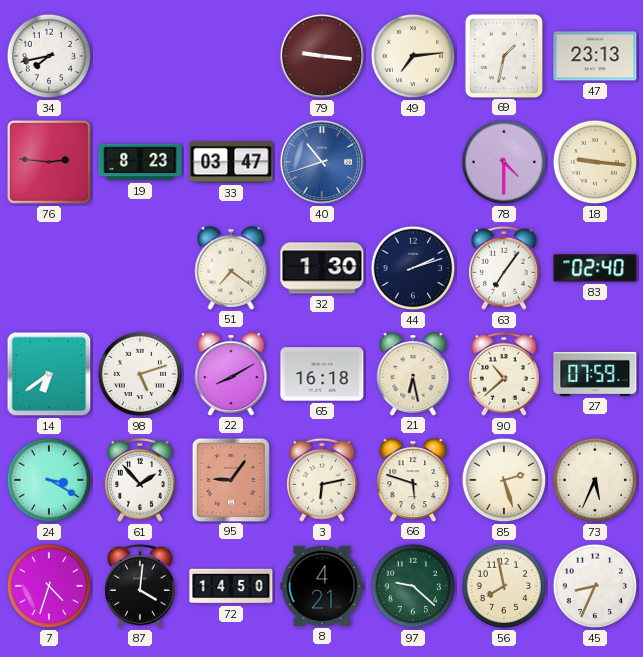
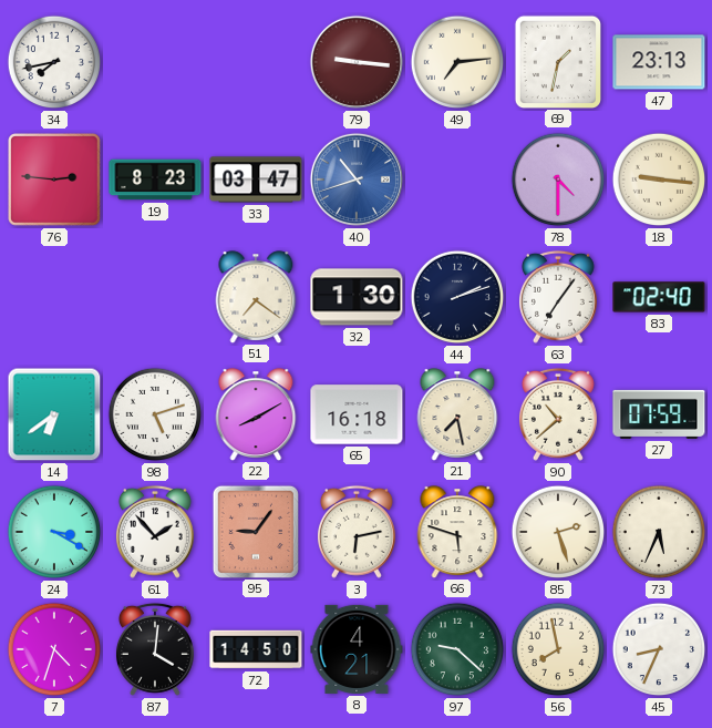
21: 6:28 -> 7:28
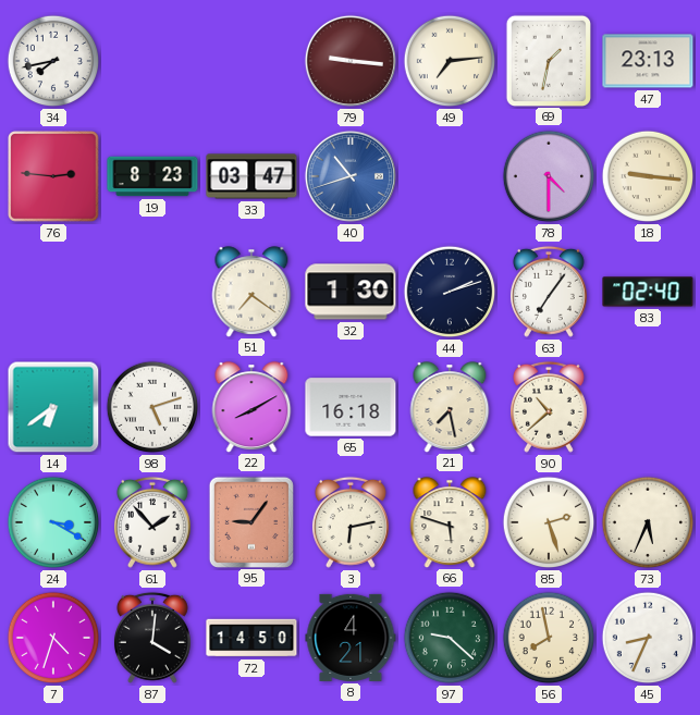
27: 07:59 -> none
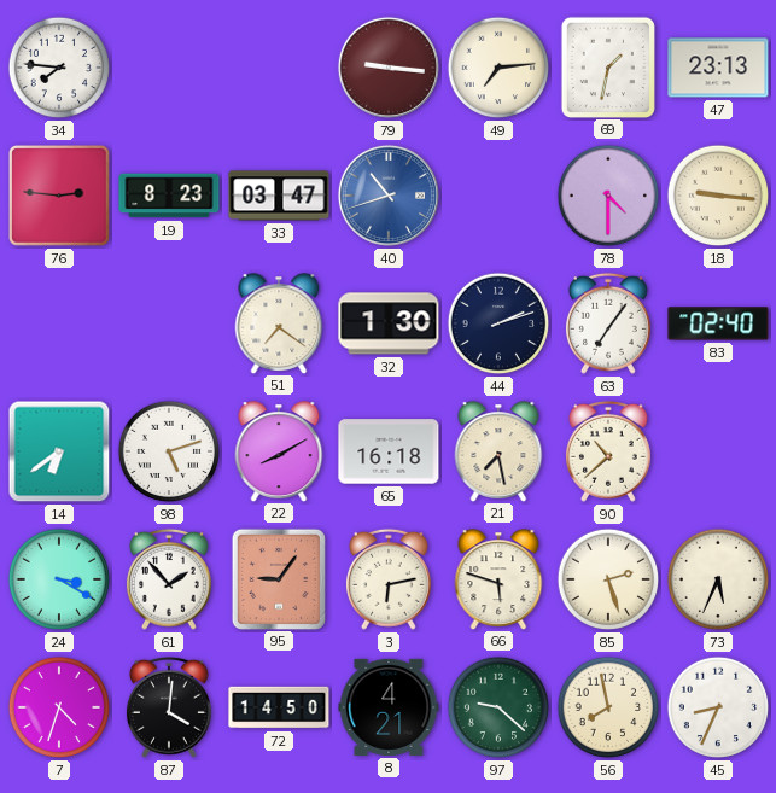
34: 7:43 -> 7:46
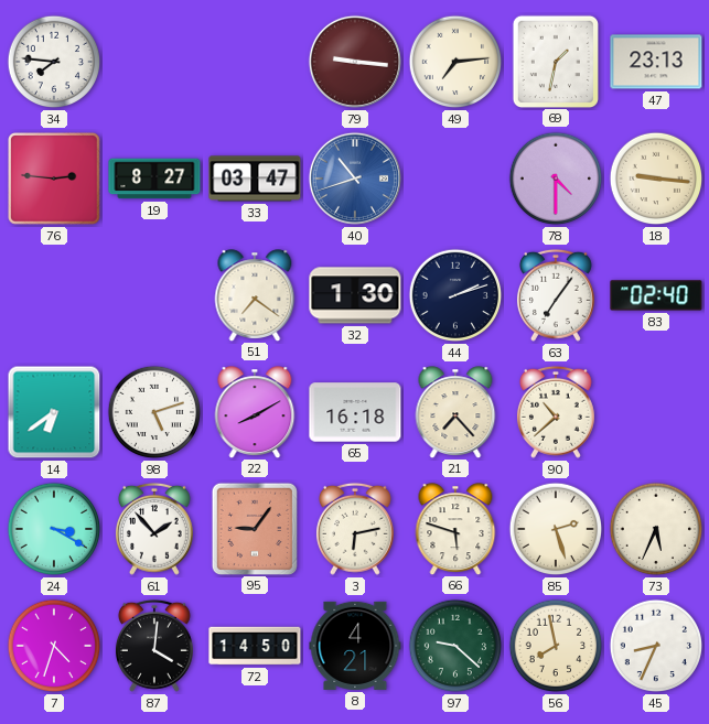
19: 8:23 -> 8:27
21: 7:28 -> 7:23
